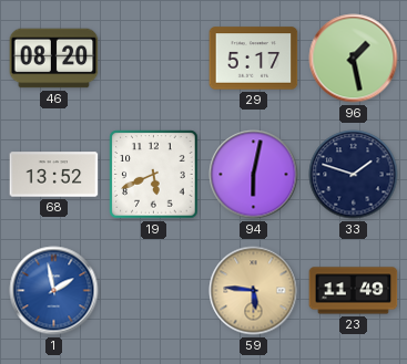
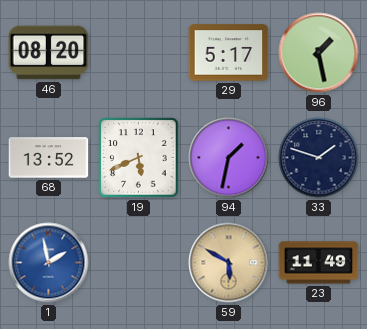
94: 6:02 -> 1:32
59: 5:46 -> 5:50
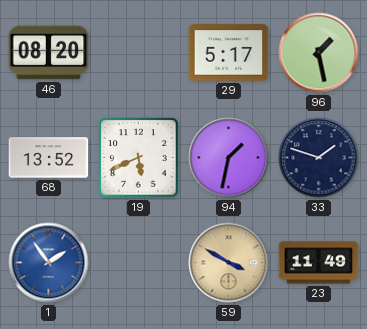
1: 1:58 -> 1:54
59: 5:50 -> 3:50
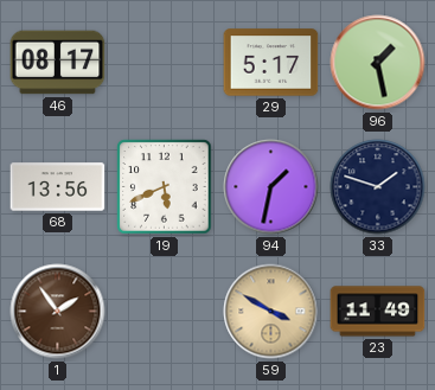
46: 08:20 -> 08:17
68: 13:52 -> 13:56
1 dial: blue -> brown
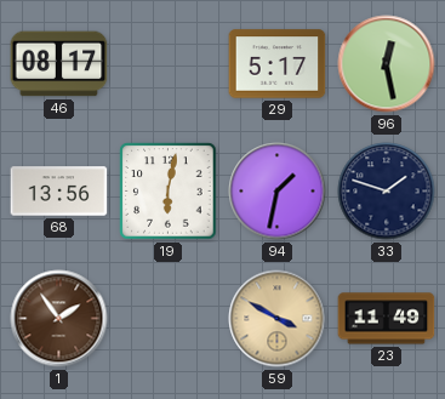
96: 1:28 -> 12:28
19: 5:41 -> 6:02
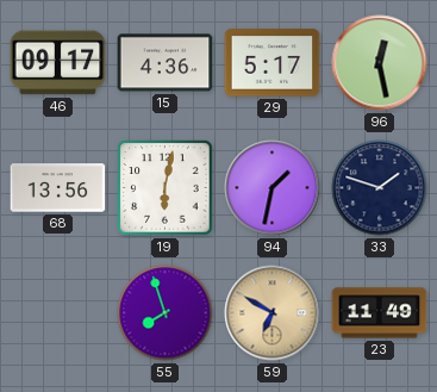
46: 08:17 -> 09:17
15: none -> 4:36
1: 1:54 -> none
55: none -> 7:57
59: 3:50 -> 6:50
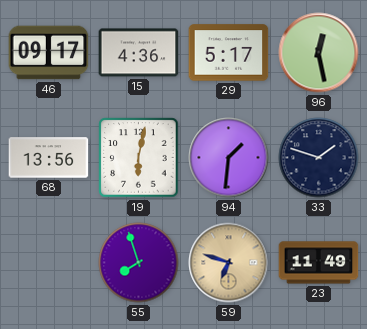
94: 1:32 -> 1:31
59: 6:50 -> 6:48
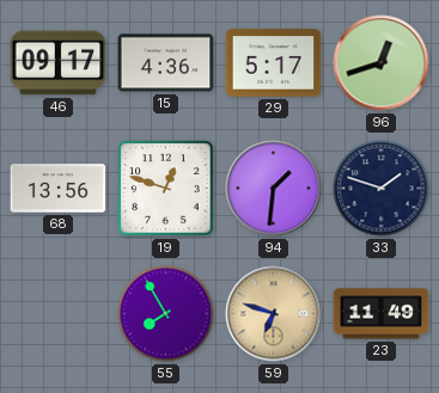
96: 12:28 -> 12:42
19: 6:02 -> 12:48
55: 7:57 -> 7:55
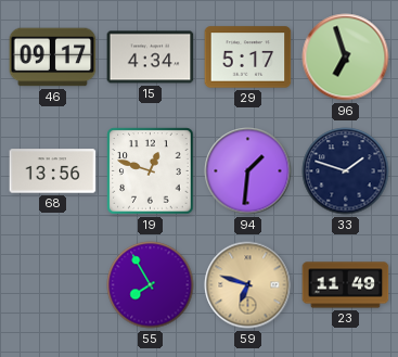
15: 4:36 -> 4:34
96: 12:42 -> 6:57
